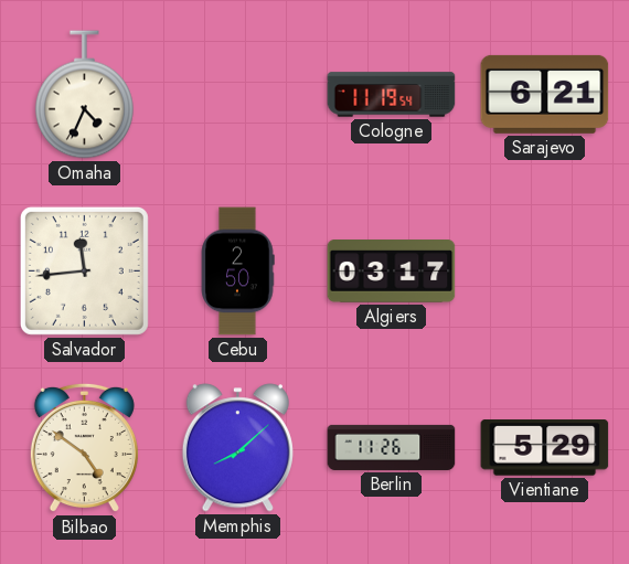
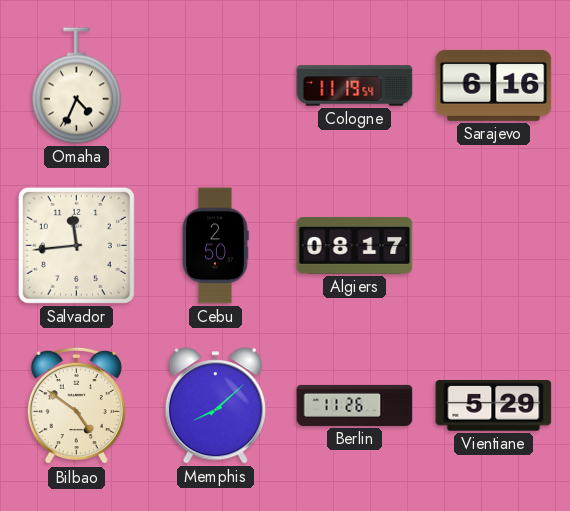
Sarajevo: 6:21 -> 6:16
Algiers: 03:17 -> 08:17
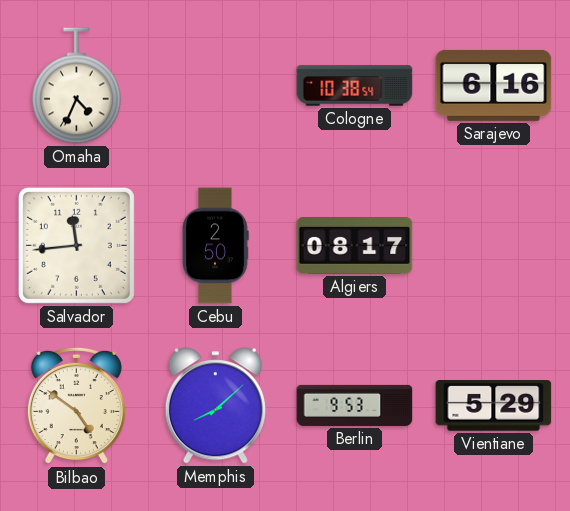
Cologne: 11:19 -> 10:38
Berlin: 11:26 -> 9:53
